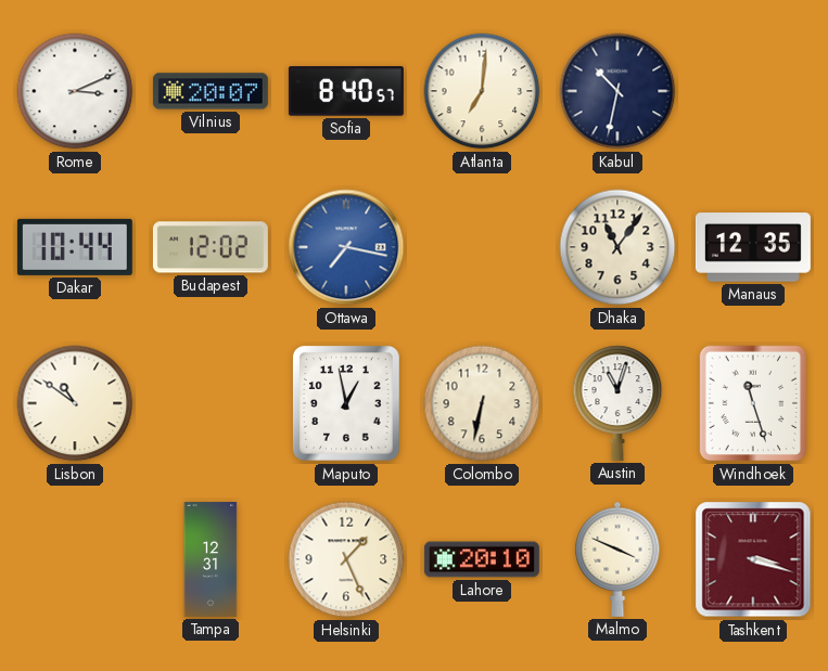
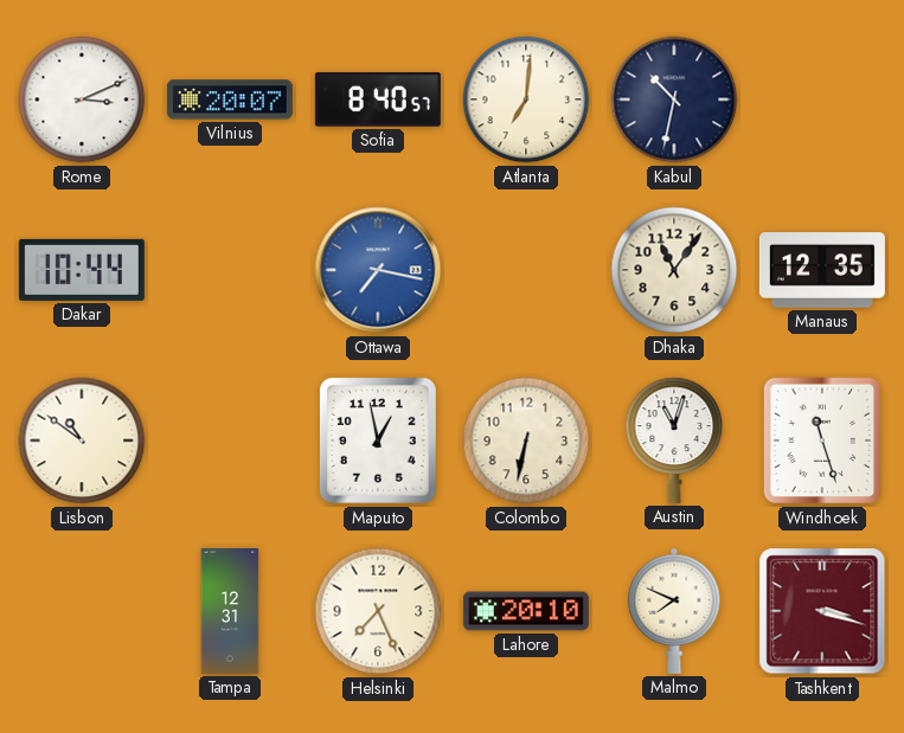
Budapest: 12:02 -> none
Helsinki: 1:26 -> 7:26
Malmo: 3:49 -> 7:49
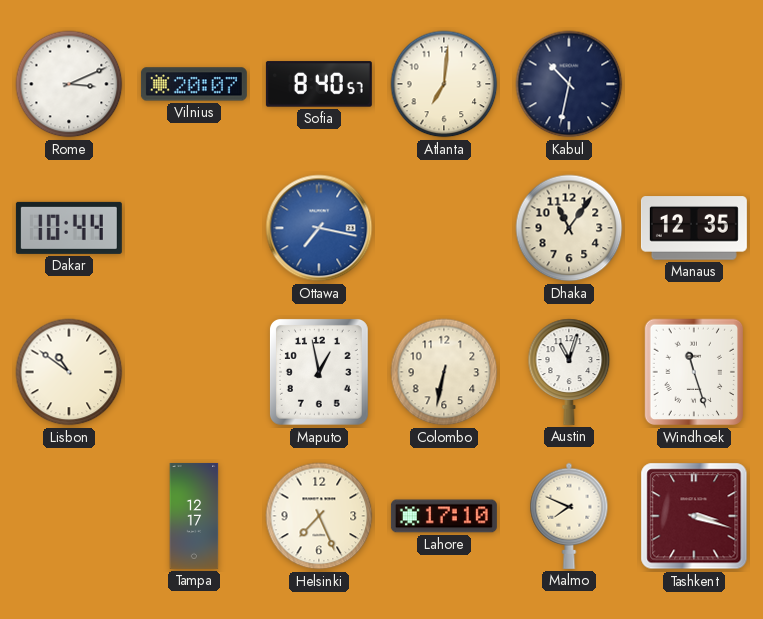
Tampa: 12:31 -> 12:17
Lahore: 20:10 -> 17:10
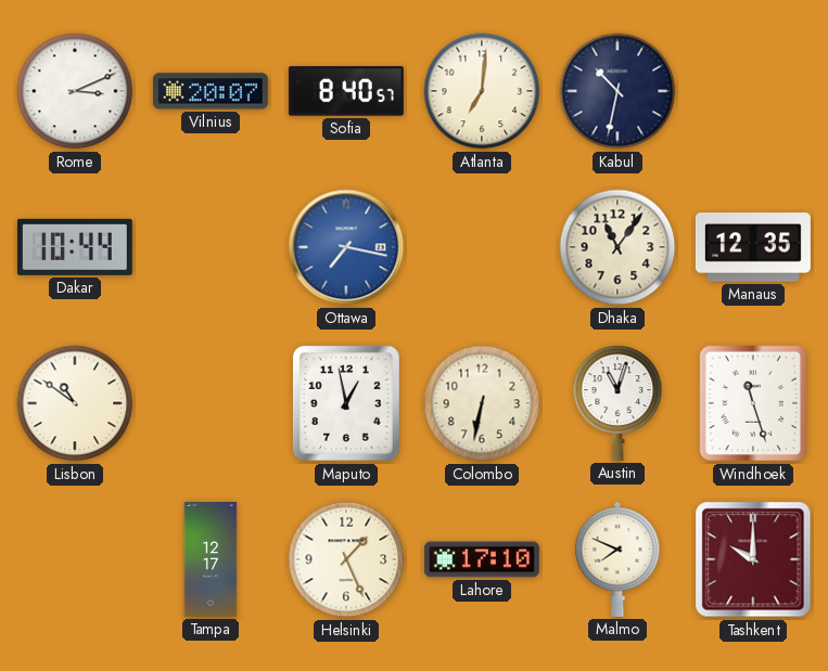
Helsinki: 7:26 -> 1:26
Tashkent: 3:18 -> 10:00
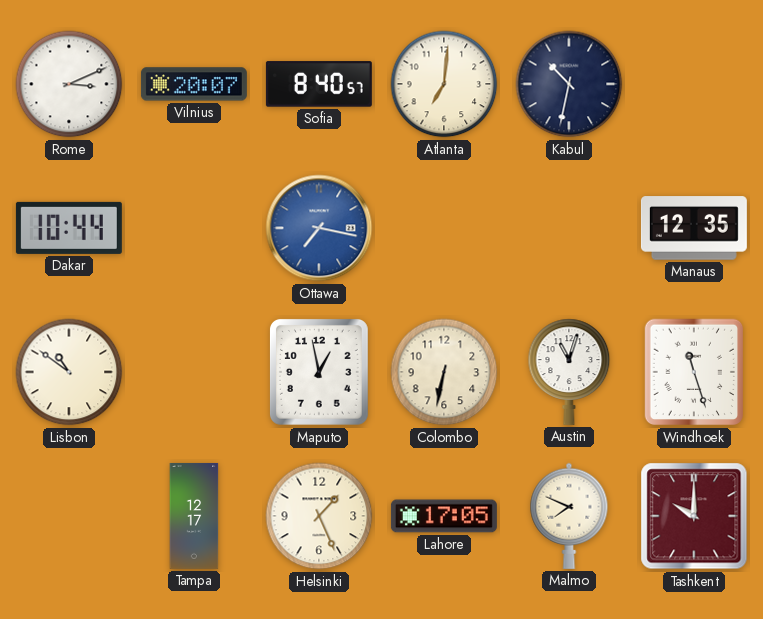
Dhaka: 11:06 -> none
Lahore: 17:10 -> 17:05
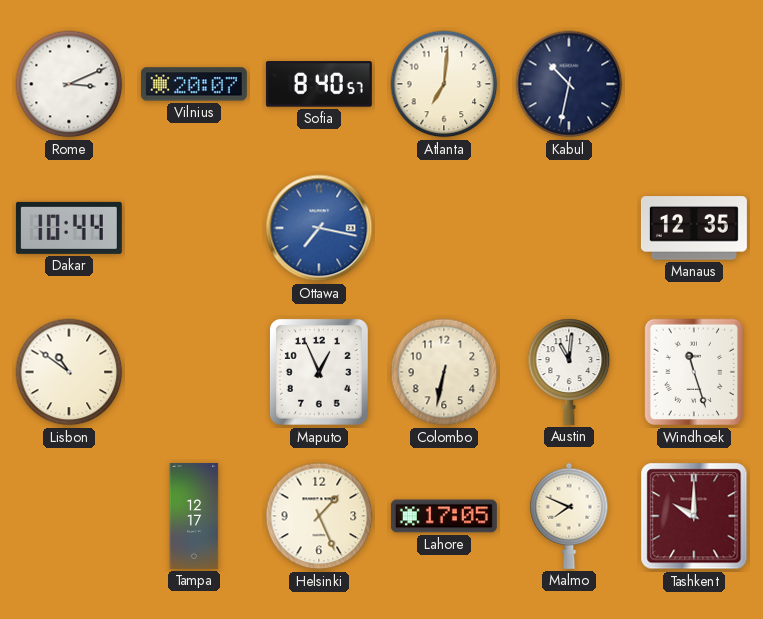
Maputo: 12:58 -> 12:56
Austin: 11:03 -> 11:01
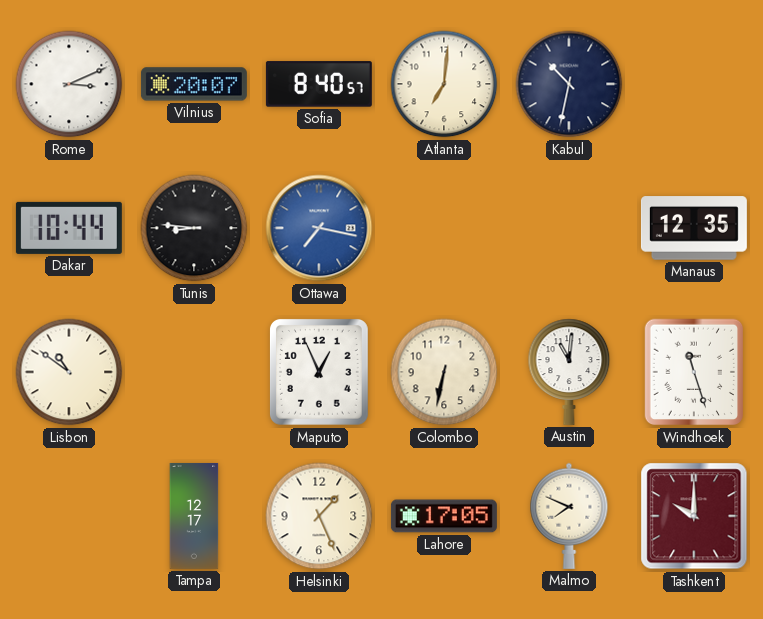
Tunis: none -> 8:46
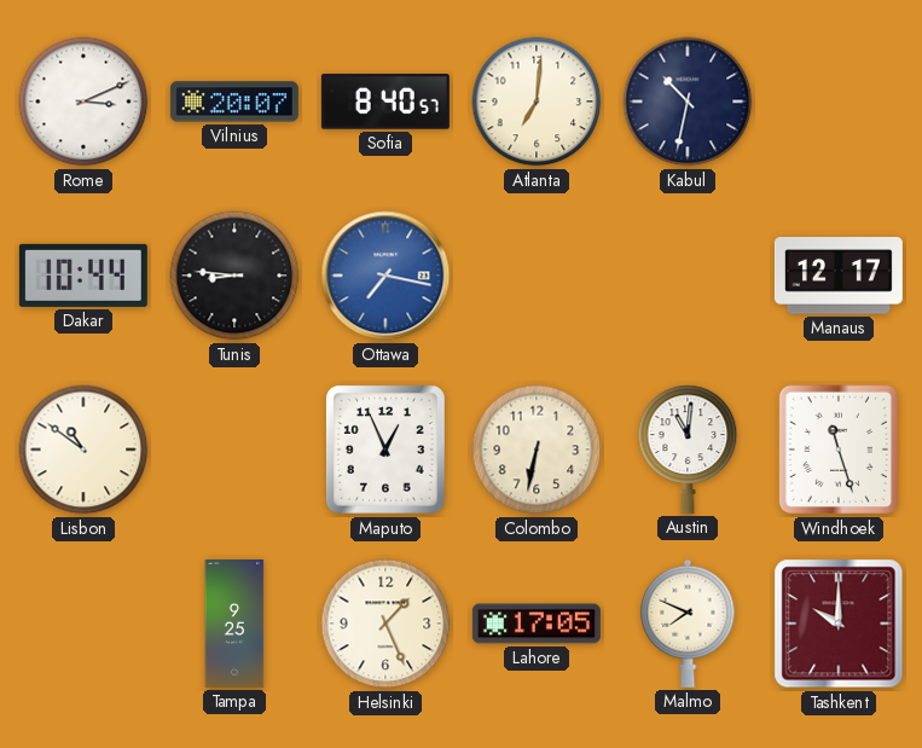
Manaus: 12:35 -> 12:17
Tampa: 12:17 -> 9:25
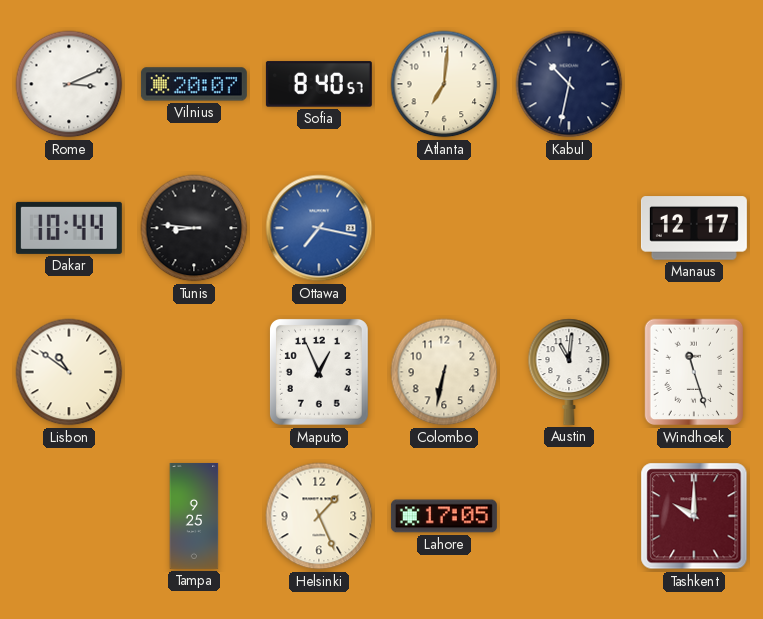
Malmo: 7:49 -> none
